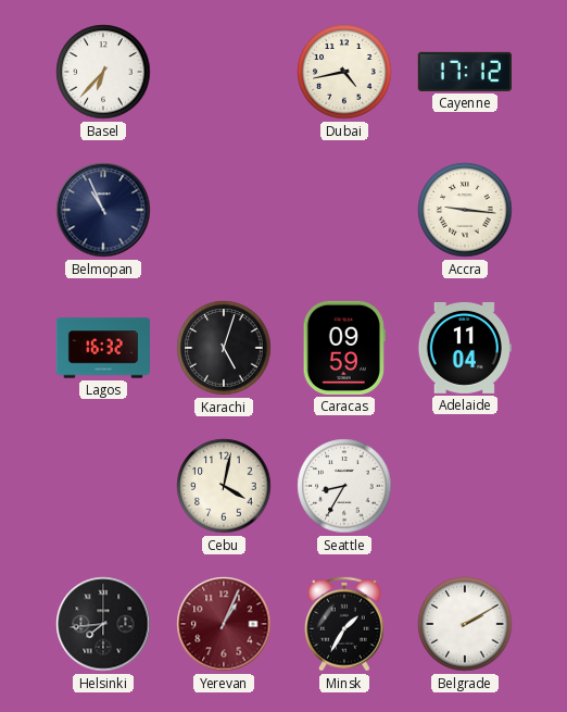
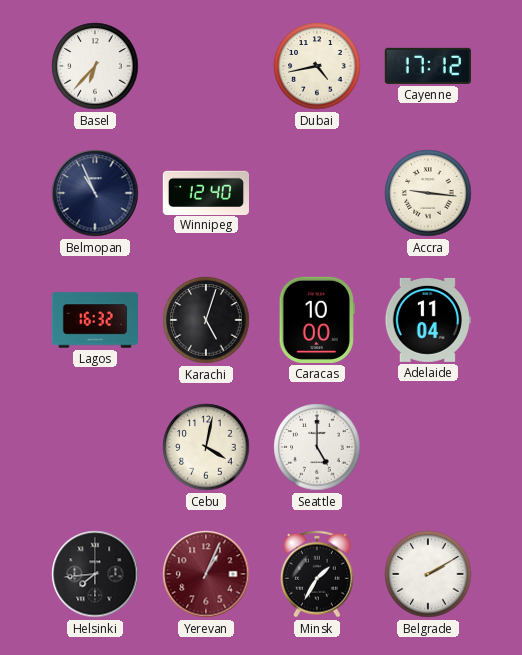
Winnipeg: none -> 12:40
Caracas: 09:59 -> 10:00
Seattle: 8:35 -> 5:00
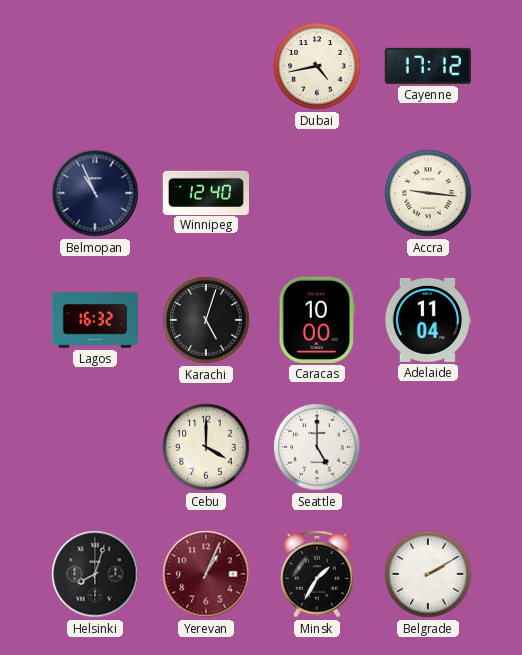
Basel: 6:37 -> none
Cebu: 4:02 -> 4:00
Helsinki: 7:44 -> 8:03
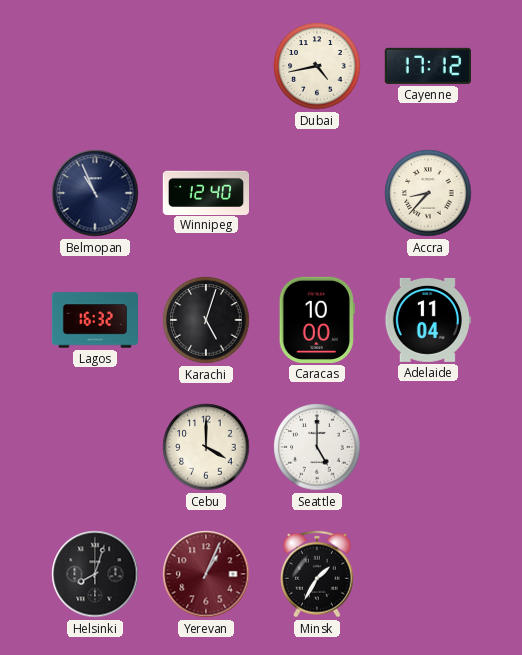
Accra: 9:16 -> 8:37
Belgrade: 2:10 -> none
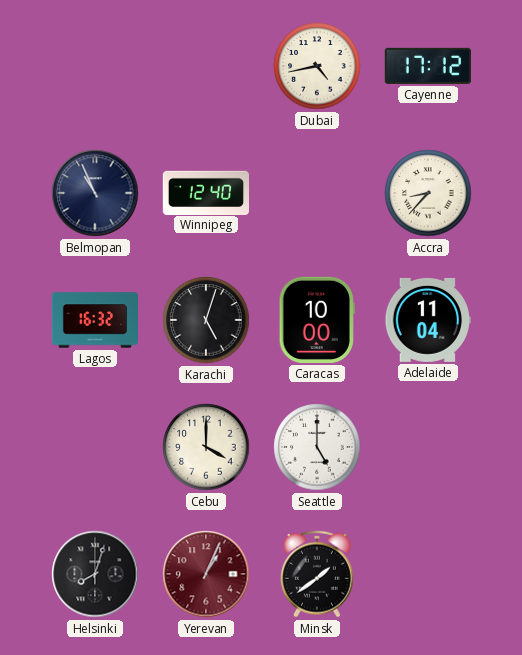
Minsk: 1:35 -> 1:39
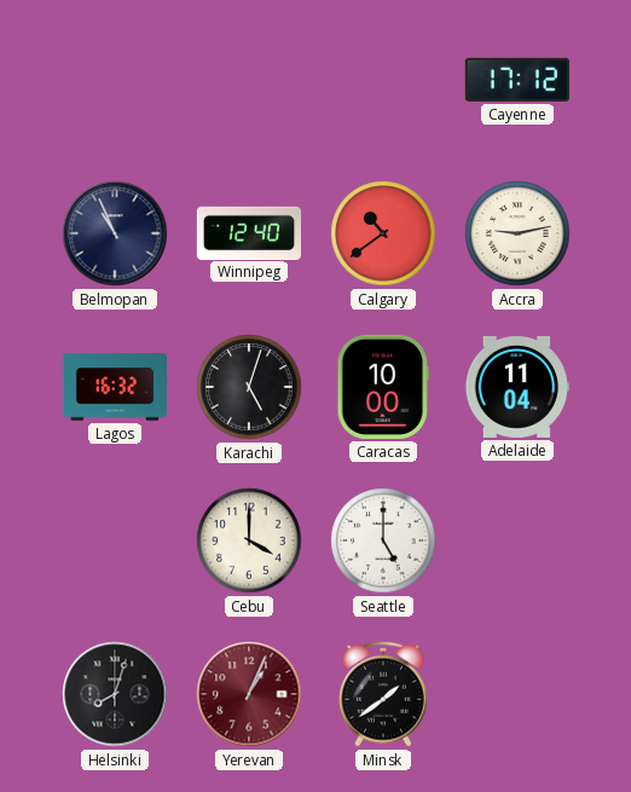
Dubai: 4:43 -> none
Calgary: none -> 10:39
Accra: 8:37 -> 9:13
